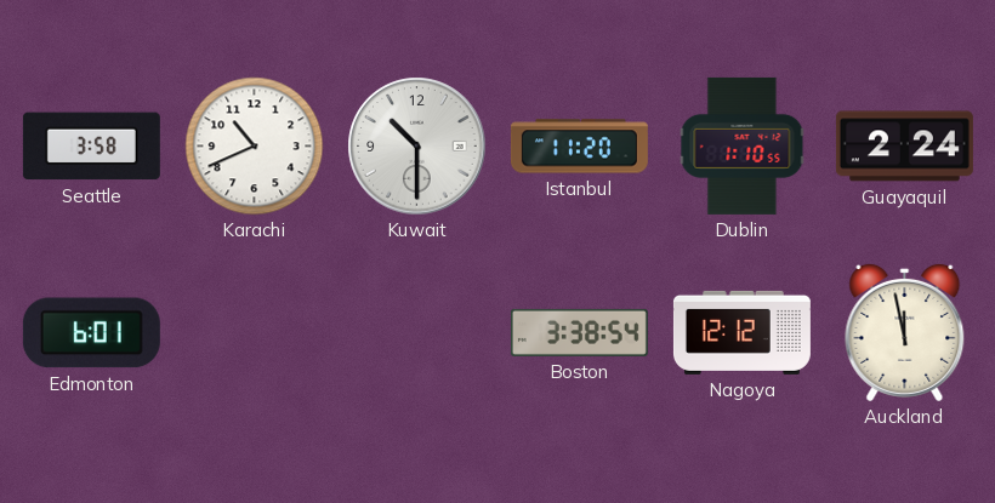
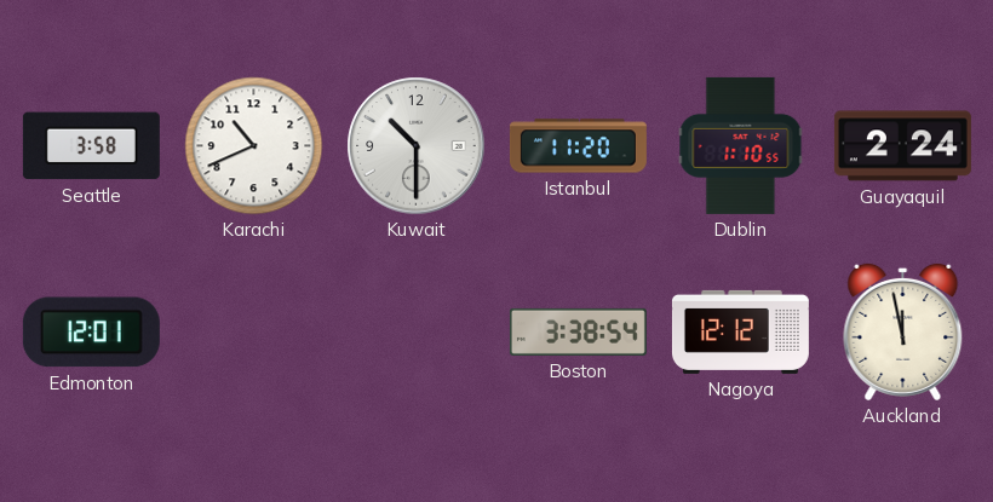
Edmonton: 6:01 -> 12:01
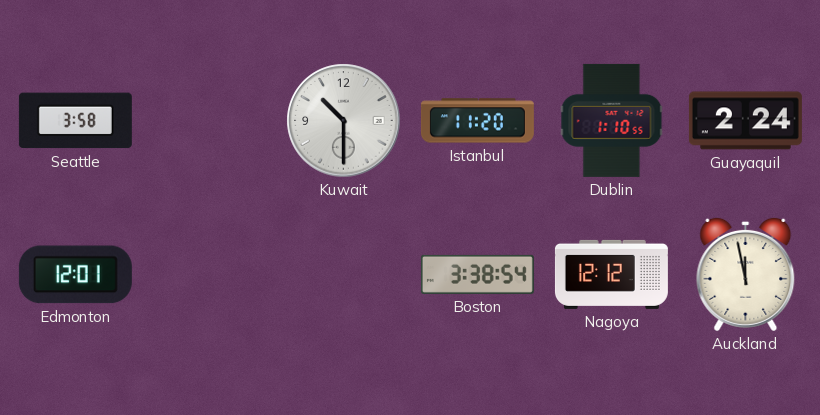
Karachi: 10:41 -> none
